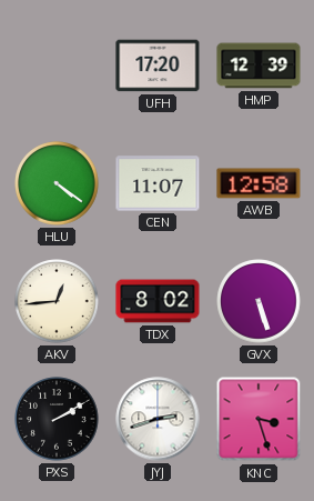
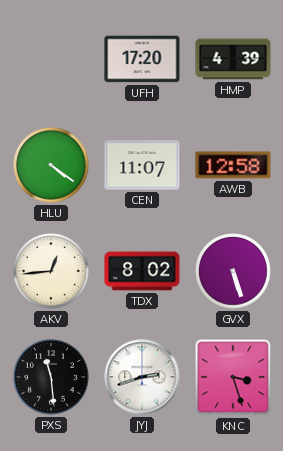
HMP: 12:39 -> 4:39
PXS: 2:10 -> 11:29
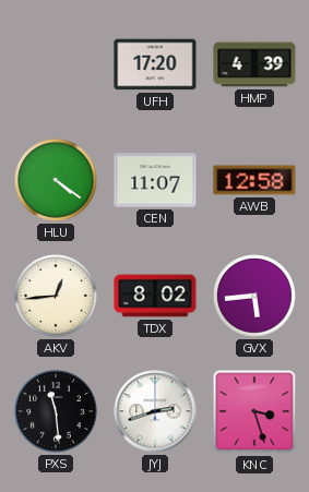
GVX: 5:27 -> 5:44
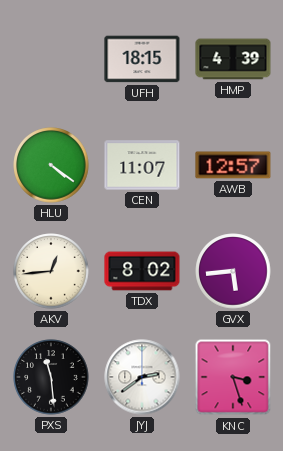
UFH: 17:20 -> 18:15
AWB: 12:58 -> 12:57
JYJ: 2:42 -> 2:39
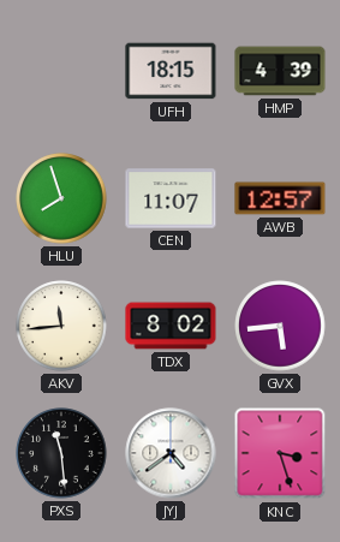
HLU: 4:21 -> 7:57
AKV: 12:44 -> 11:44
JYJ: 2:39 -> 4:39
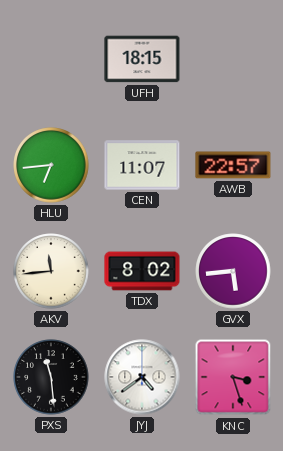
HMP: 4:39 -> none
HLU: 7:57 -> 6:44
AWB: 12:57 -> 22:57
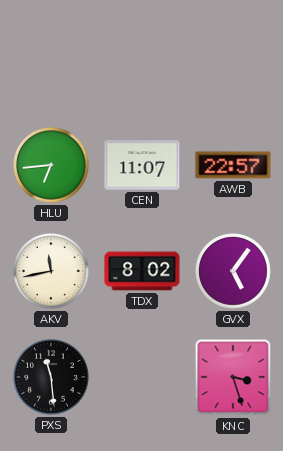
UFH: 18:15 -> none
AKV: 11:44 -> 11:43
GVX: 5:44 -> 5:06
JYJ: 4:39 -> none
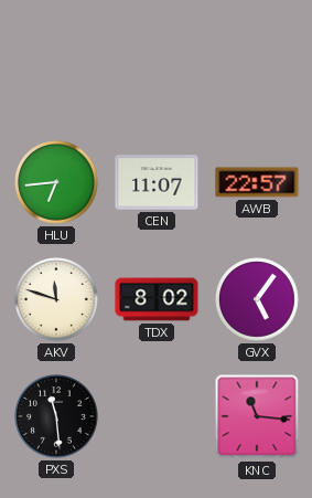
AKV: 11:43 -> 11:48
KNC: 3:27 -> 11:16
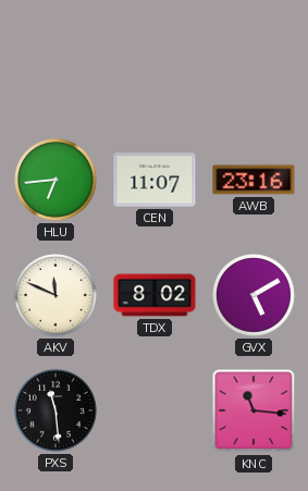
AWB: 22:57 -> 23:16
AKV: 11:48 -> 11:49
GVX: 5:06 -> 5:10
